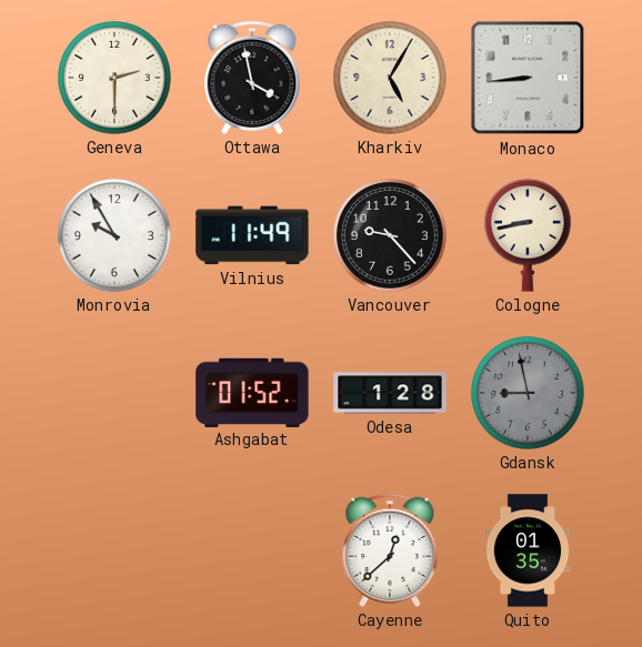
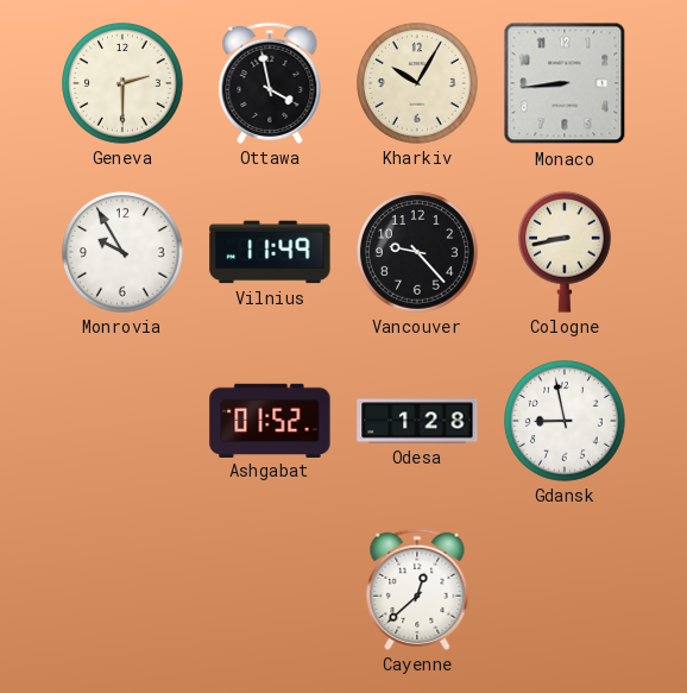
Kharkiv: 5:05 -> 10:05
Gdansk dial: grey -> white
Quito: 01:35 -> none
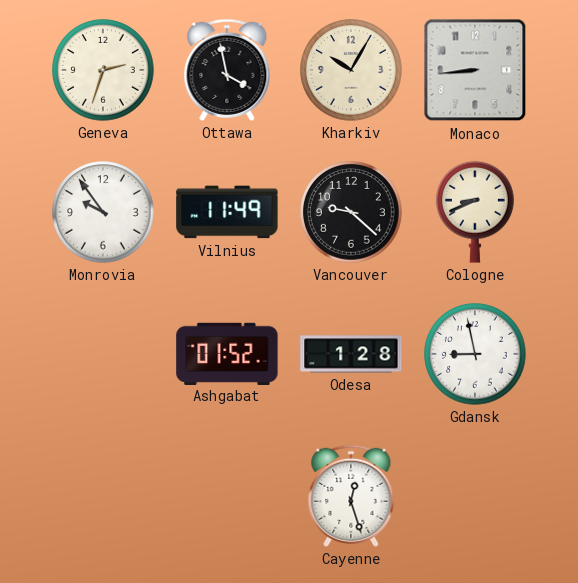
Geneva: 2:30 -> 2:33
Monrovia: 9:55 -> 9:54
Vancouver: 9:23 -> 9:22
Cologne: 8:43 -> 8:41
Cayenne: 12:38 -> 12:27
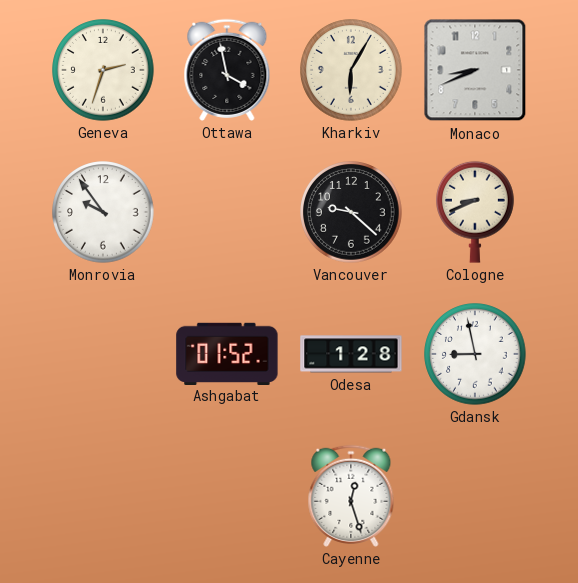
Kharkiv: 10:05 -> 6:05
Monaco: 8:44 -> 8:41
Vilnius: 11:49 -> none
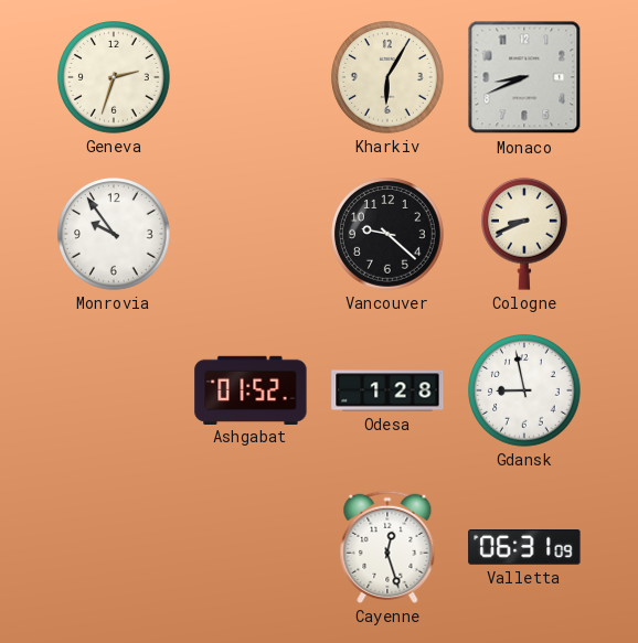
Ottawa: 3:58 -> none
Valletta: none -> 06:31
